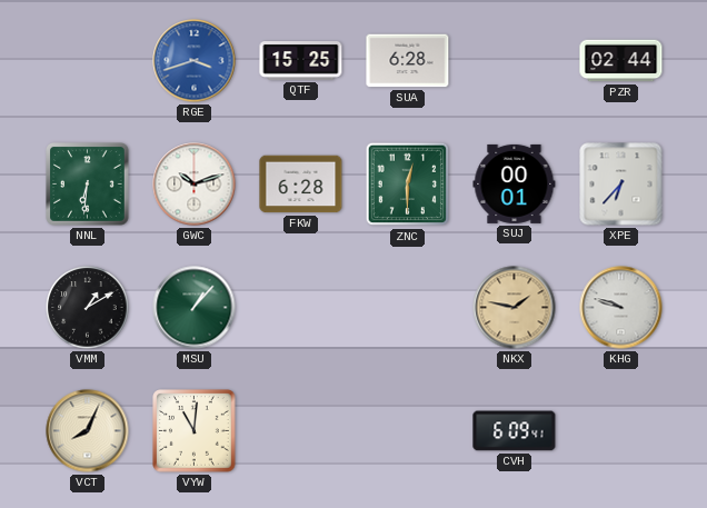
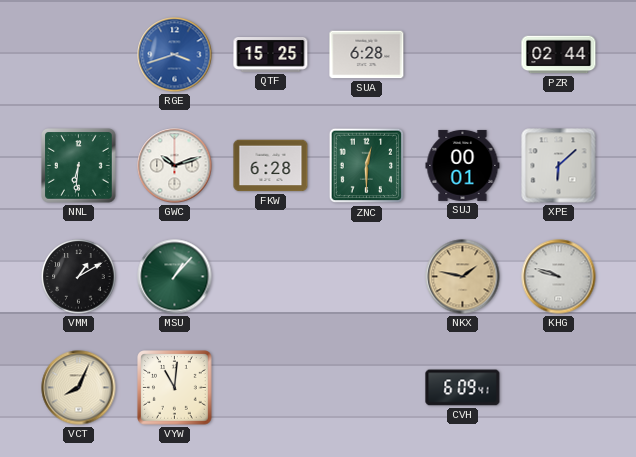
XPE: 6:37 -> 6:08
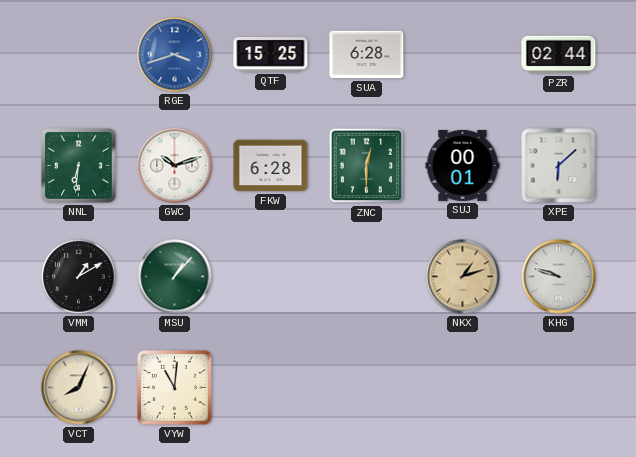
NKX: 1:47 -> 1:12
CVH: 6:09 -> none
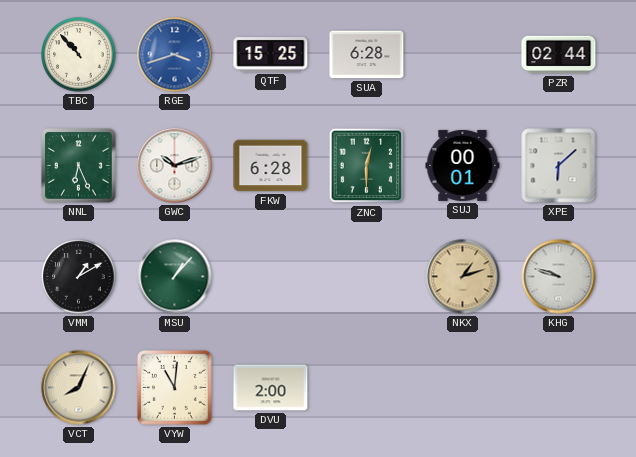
TBC: none -> 10:53
NNL: 6:31 -> 6:26
DVU: none -> 2:00
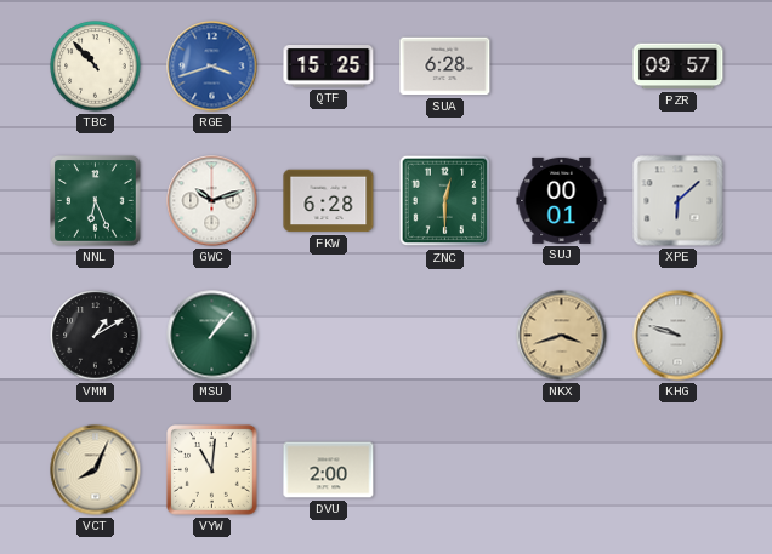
PZR: 02:44 -> 09:57
NKX: 1:12 -> 3:42
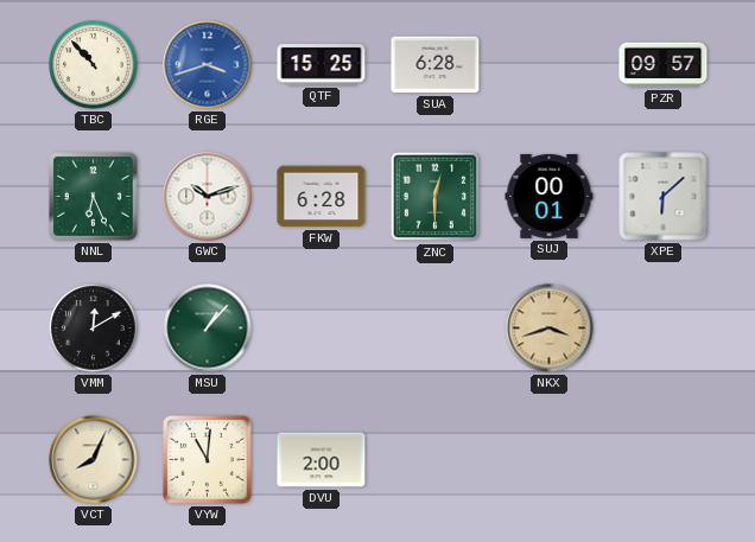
VMM: 1:10 -> 12:10
KHG: 9:48 -> none
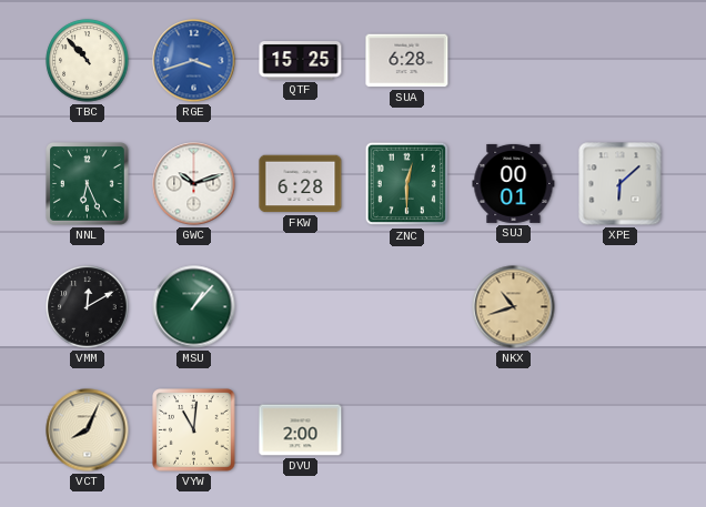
PZR: 09:57 -> none
NKX: 3:42 -> 10:42
